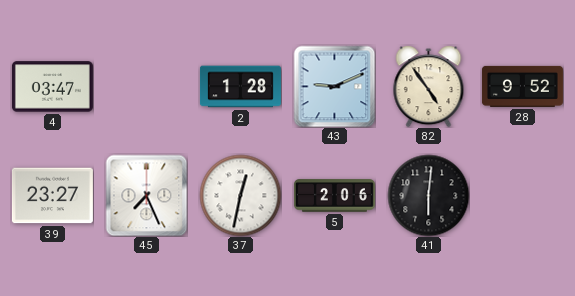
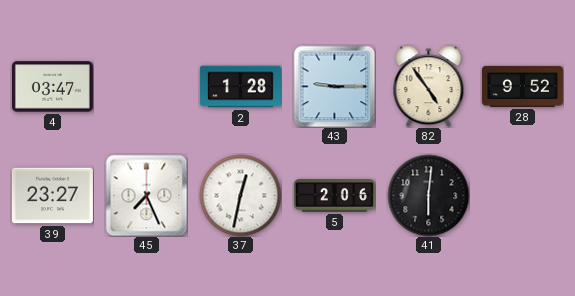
43: 9:11 -> 9:15
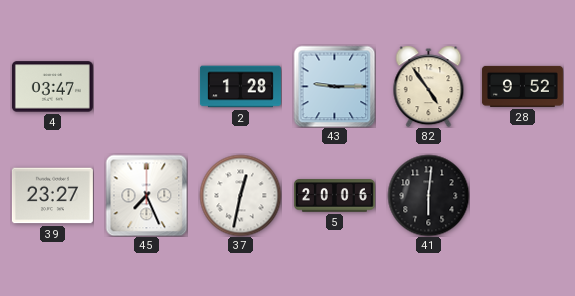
5: 2:06 -> 20:06
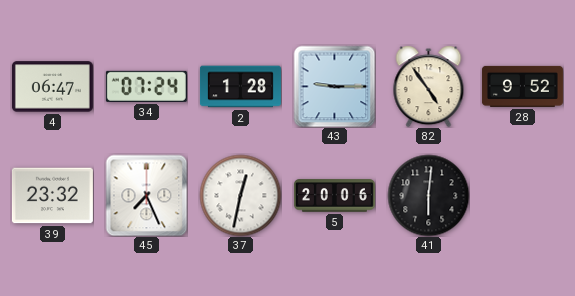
4: 03:47 -> 06:47
34: none -> 07:24
39: 23:27 -> 23:32
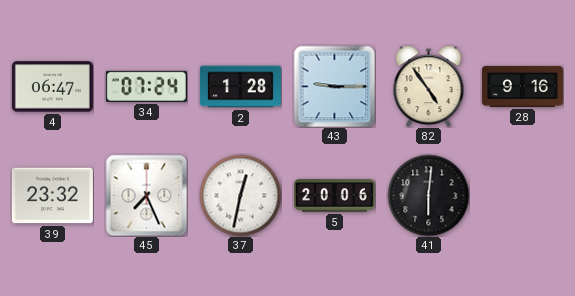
28: 9:52 -> 9:16
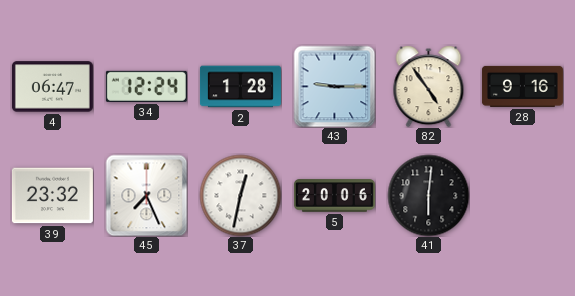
34: 07:24 -> 12:24
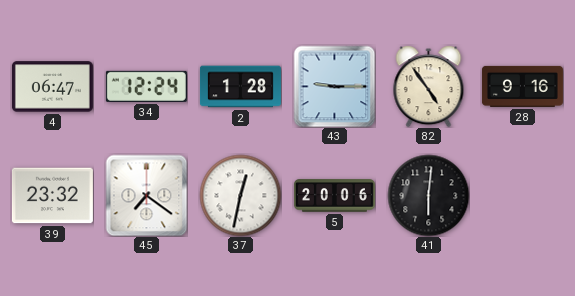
45: 7:26 -> 7:21
